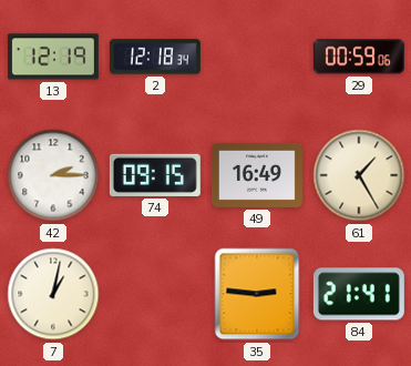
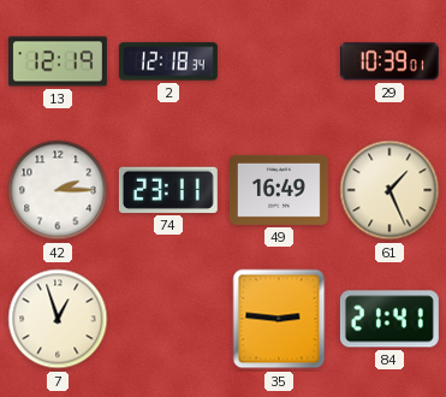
29: 00:59 -> 10:39
74: 09:15 -> 23:11
61: 1:25 -> 1:26
7: 1:02 -> 12:57
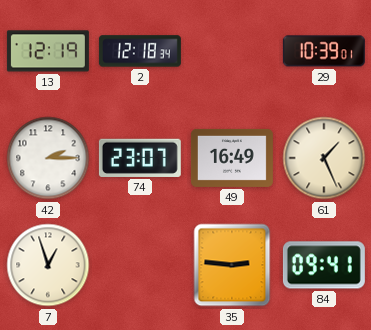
74: 23:11 -> 23:07
84: 21:41 -> 09:41
